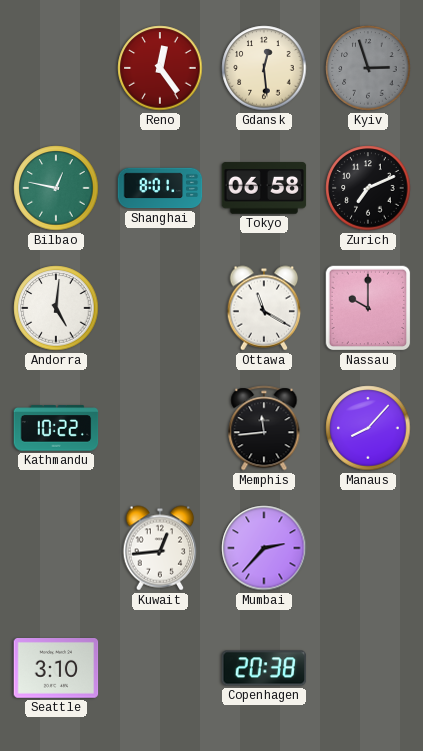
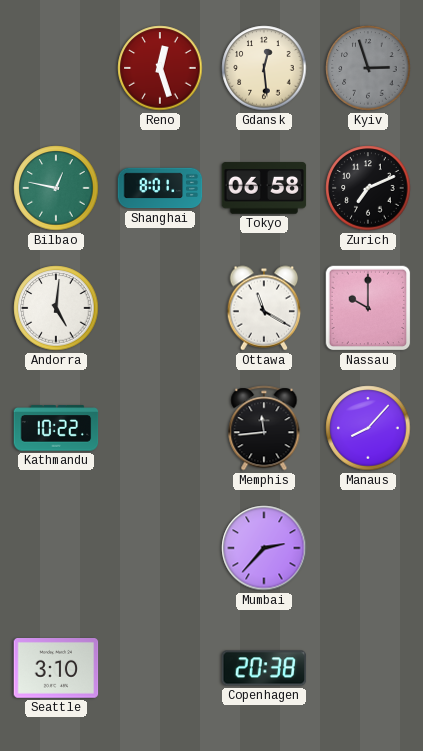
Reno: 12:24 -> 12:27
Kuwait: 12:44 -> none
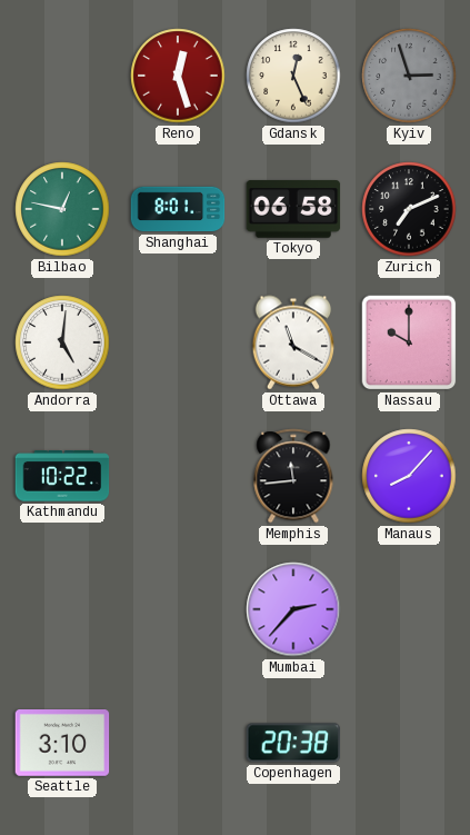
Gdansk: 12:29 -> 12:26
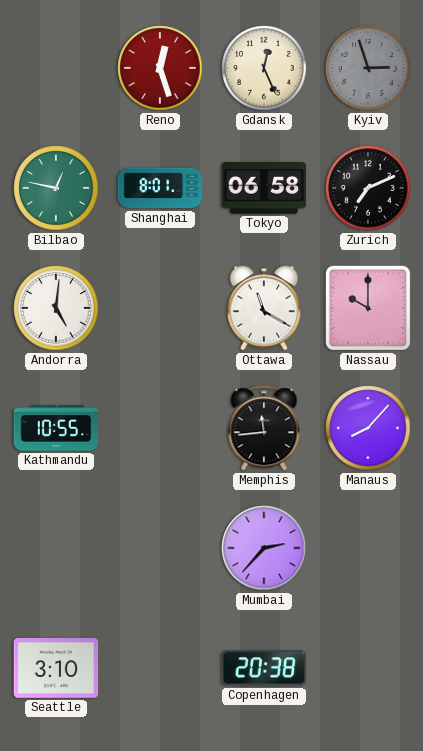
Kathmandu: 10:22 -> 10:55
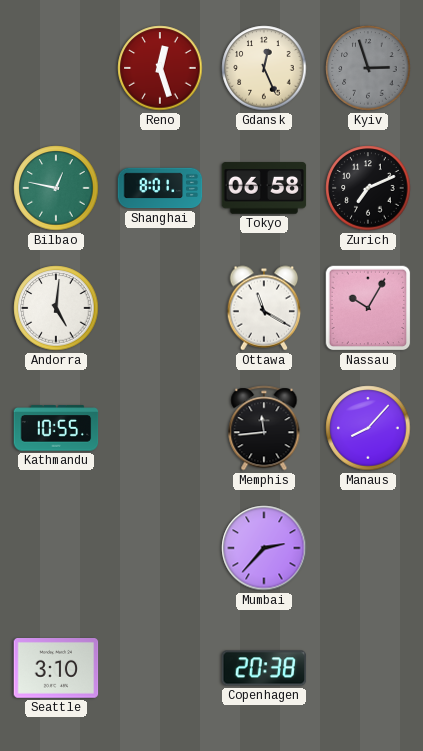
Nassau: 10:00 -> 10:05
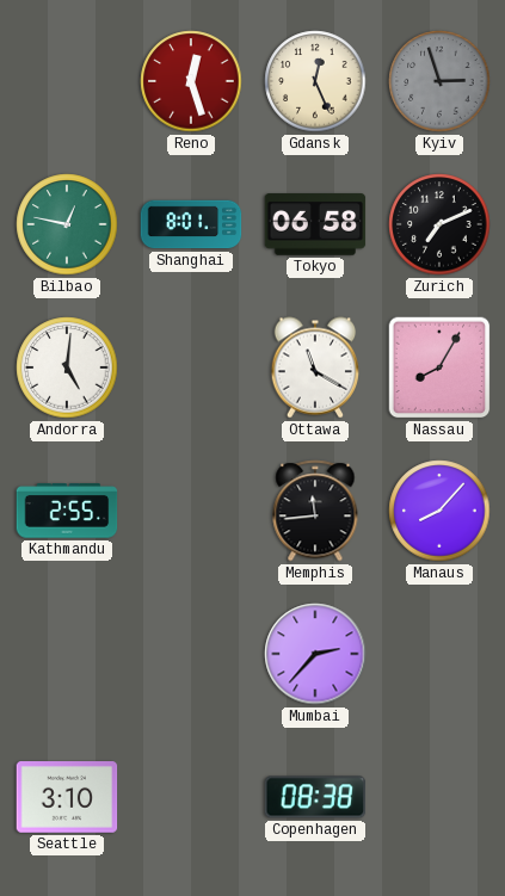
Nassau: 10:05 -> 8:05
Kathmandu: 10:55 -> 2:55
Copenhagen: 20:38 -> 08:38
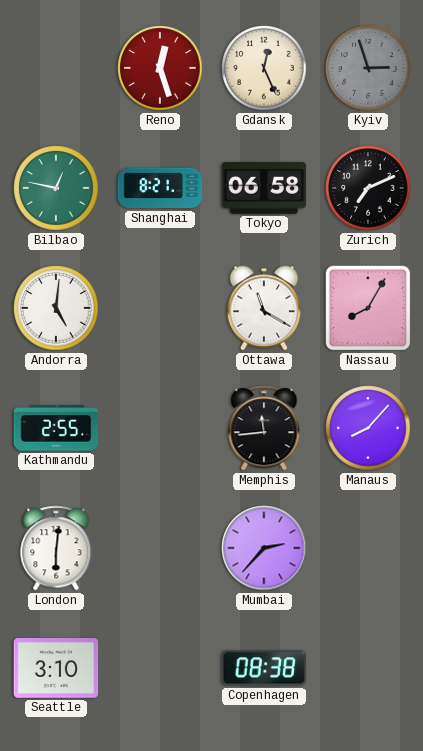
Shanghai: 8:01 -> 8:21
London: none -> 6:01
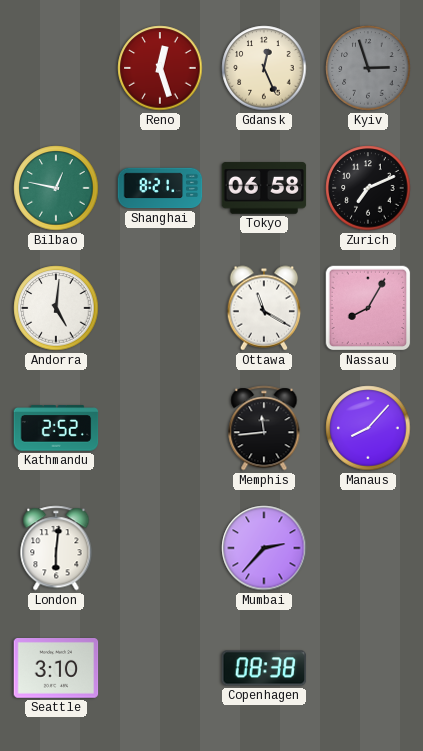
Kathmandu: 2:55 -> 2:52
